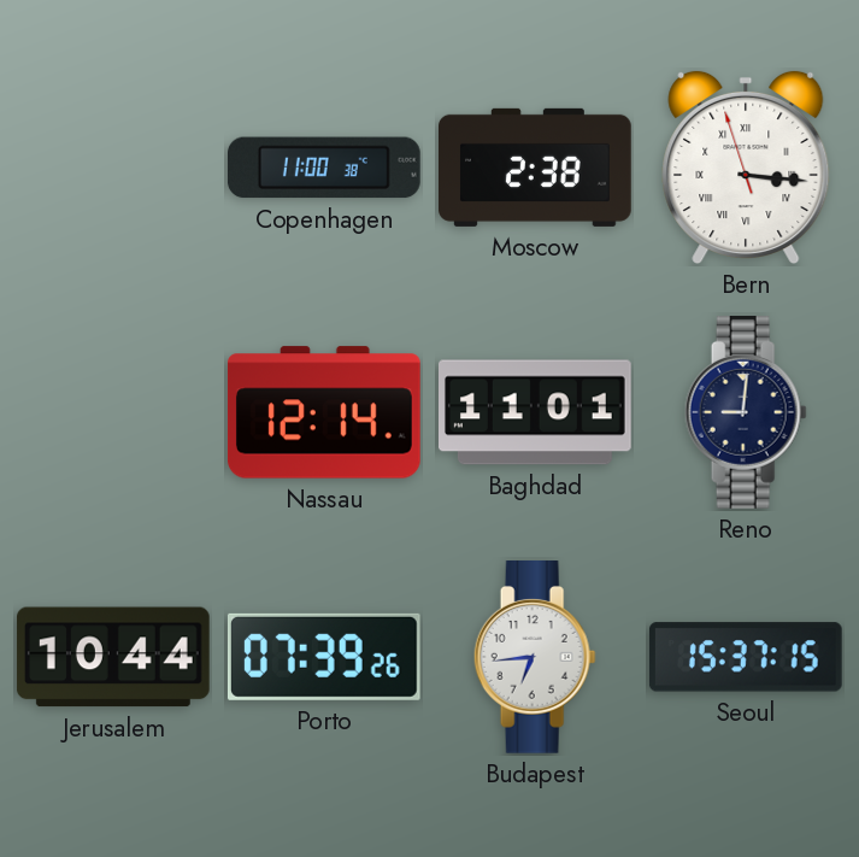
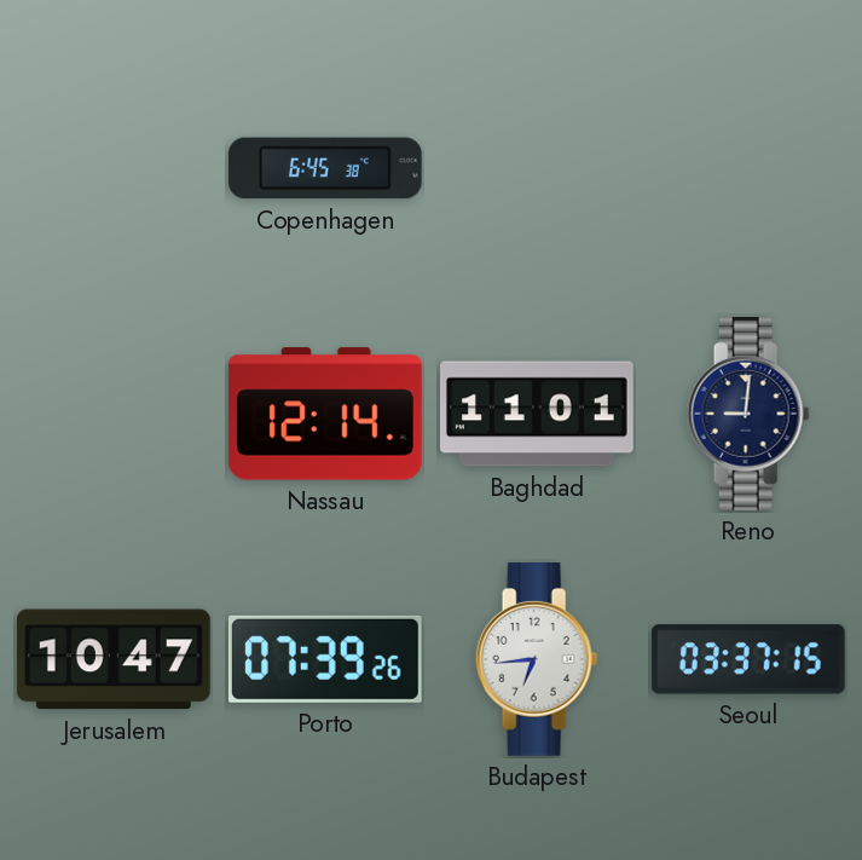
Copenhagen: 11:00 -> 6:45
Moscow: 2:38 -> none
Bern: 3:15 -> none
Jerusalem: 10:44 -> 10:47
Seoul: 15:37 -> 03:37
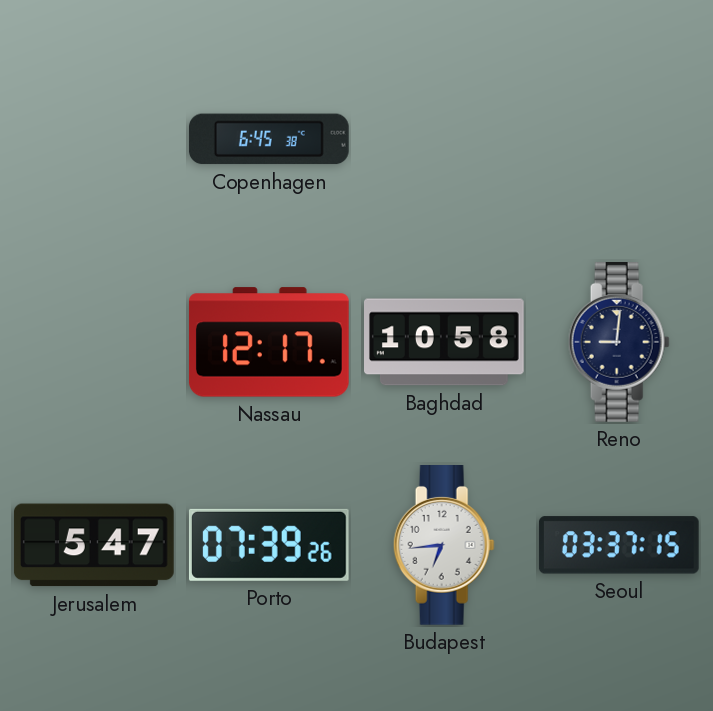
Nassau: 12:14 -> 12:17
Baghdad: 11:01 -> 10:58
Jerusalem: 10:47 -> 5:47
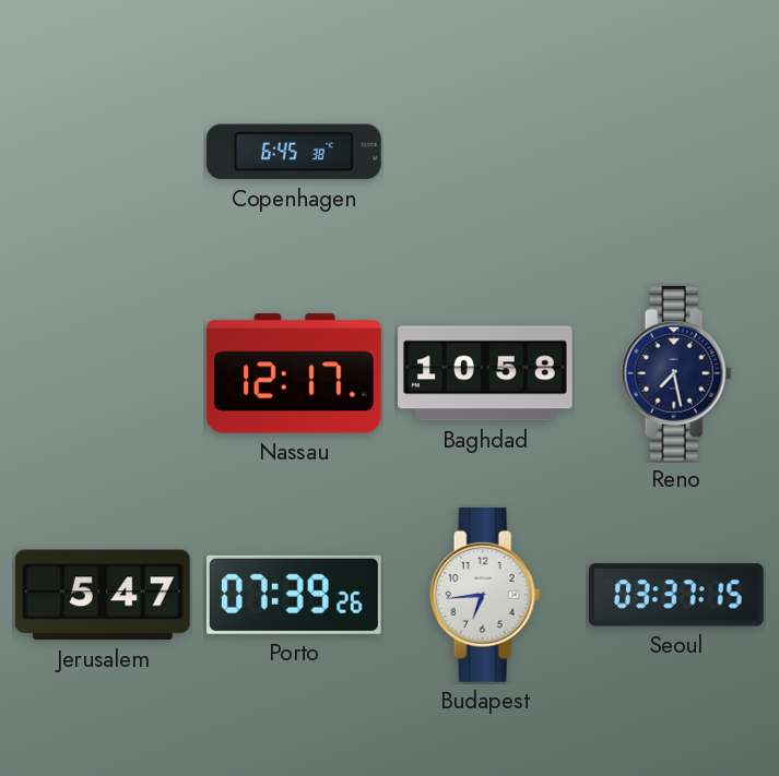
Reno: 9:01 -> 7:28
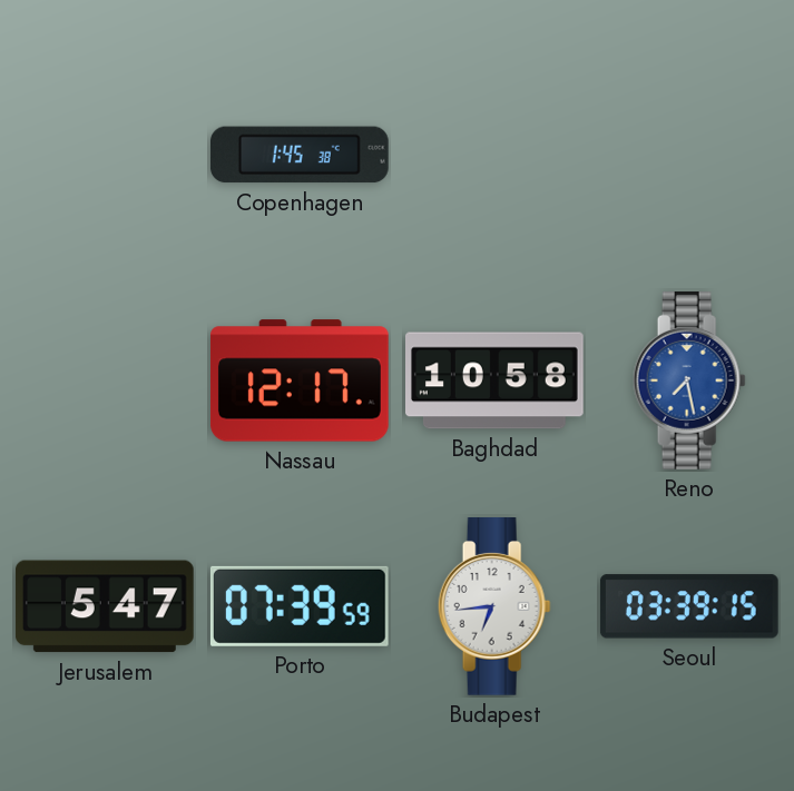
Copenhagen: 6:45 -> 1:45
Reno dial: navy -> blue
Porto: 07:39:26 -> 07:39:59
Seoul: 03:37 -> 03:39
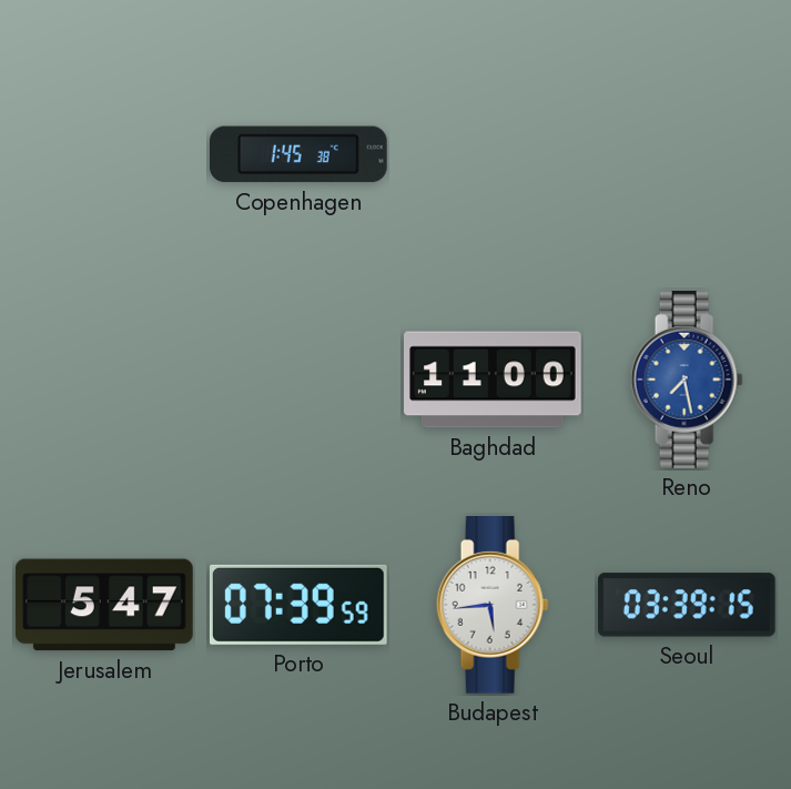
Nassau: 12:17 -> none
Baghdad: 10:58 -> 11:00
Budapest: 6:44 -> 5:44
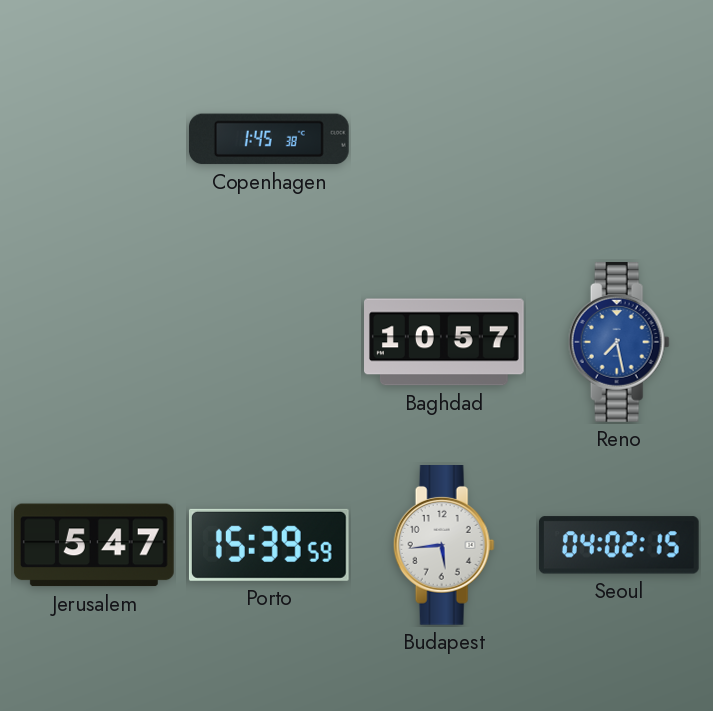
Baghdad: 11:00 -> 10:57
Porto: 07:39 -> 15:39
Seoul: 03:39 -> 04:02
